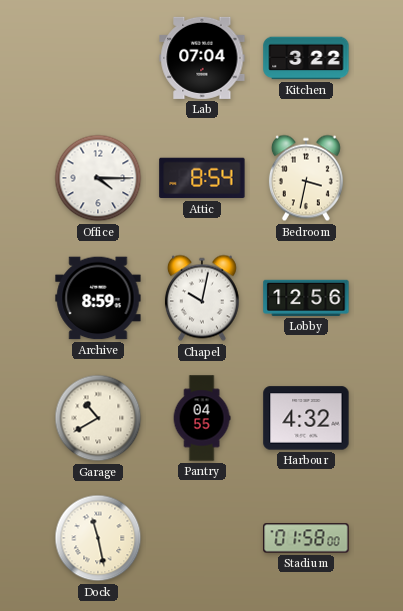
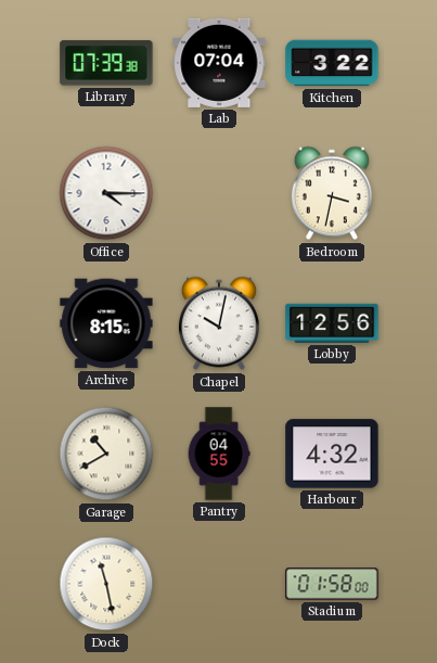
Library: none -> 07:39
Attic: 8:54 -> none
Archive: 8:59 -> 8:15
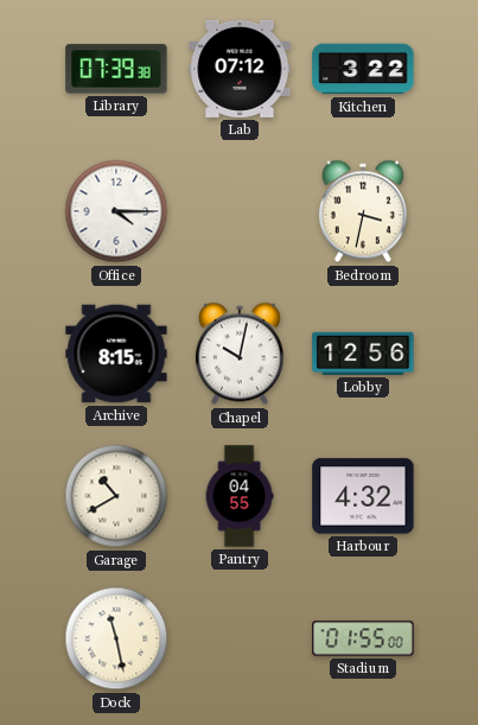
Lab: 07:04 -> 07:12
Stadium: 01:58 -> 01:55
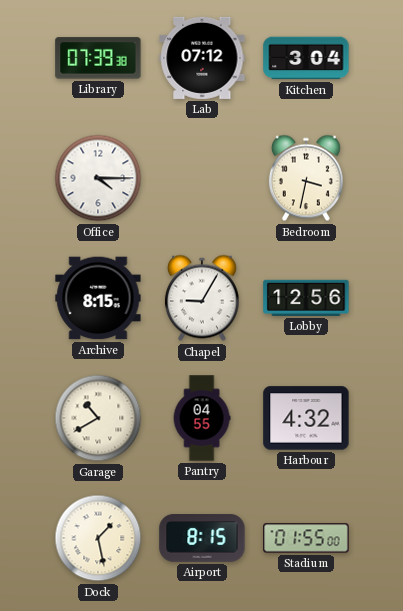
Kitchen: 3:22 -> 3:04
Chapel: 10:02 -> 9:05
Dock: 11:28 -> 1:28
Airport: none -> 8:15
